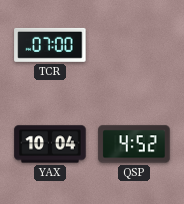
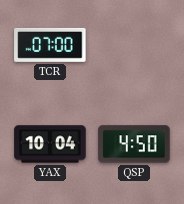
QSP: 4:52 -> 4:50
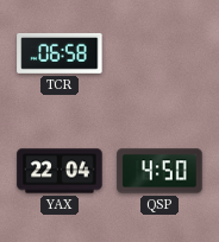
TCR: 07:00 -> 06:58
YAX: 10:04 -> 22:04
